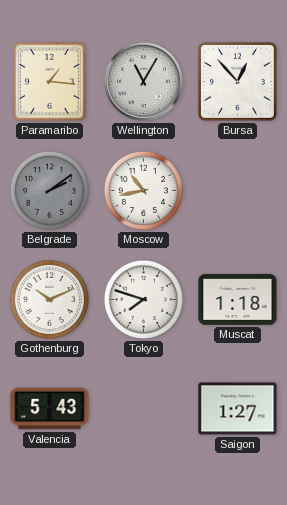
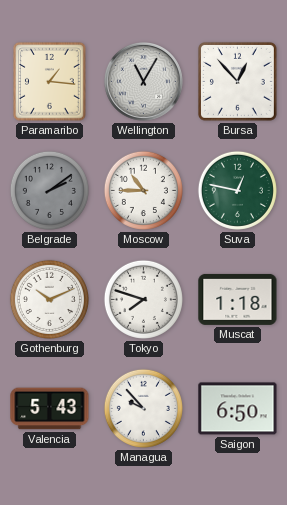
Moscow: 10:43 -> 10:45
Suva: none -> 12:47
Managua: none -> 9:53
Saigon: 1:27 -> 6:50
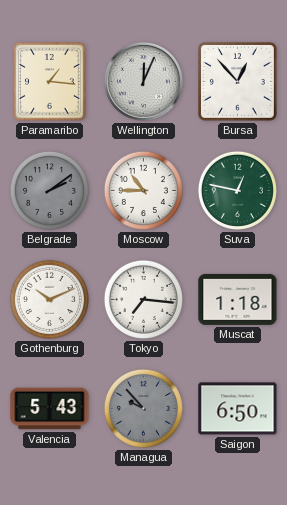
Wellington: 11:05 -> 12:04
Tokyo: 7:48 -> 7:16
Managua dial: white -> grey
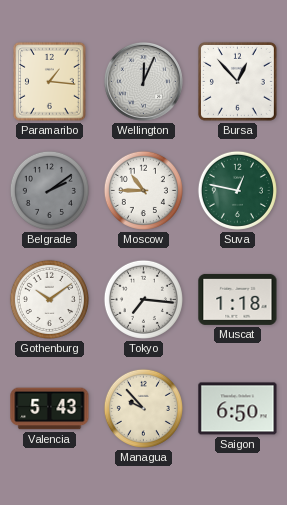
Gothenburg: 10:11 -> 10:09
Managua dial: grey -> cream
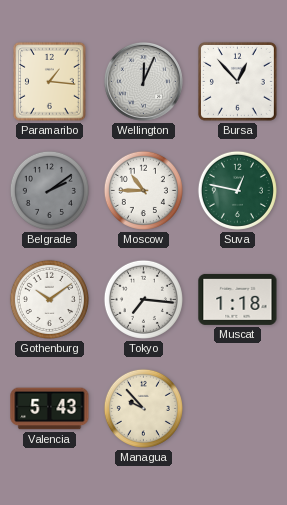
Saigon: 6:50 -> none
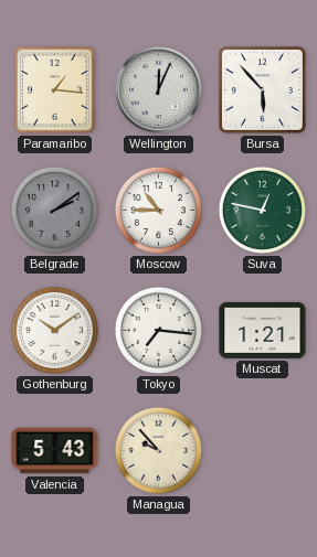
Bursa: 12:53 -> 5:53
Muscat: 1:18 -> 1:21
